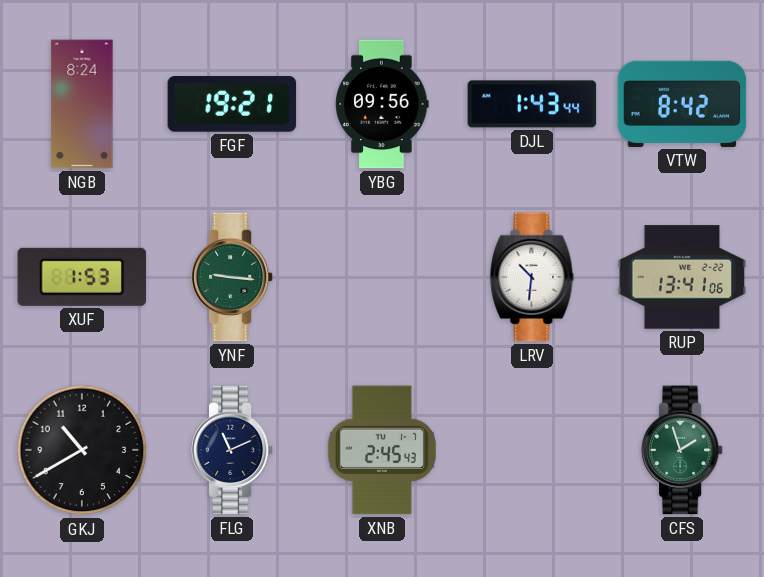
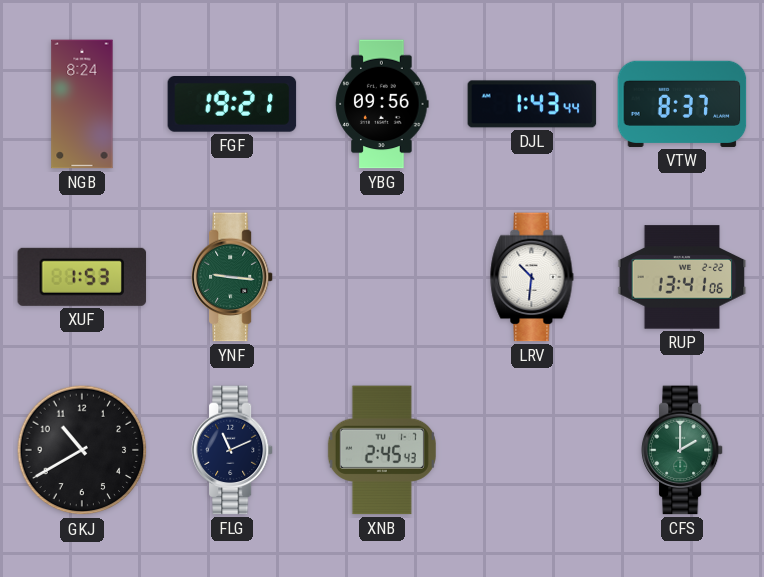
VTW: 8:42 -> 8:37
CFS: 1:57 -> 2:00
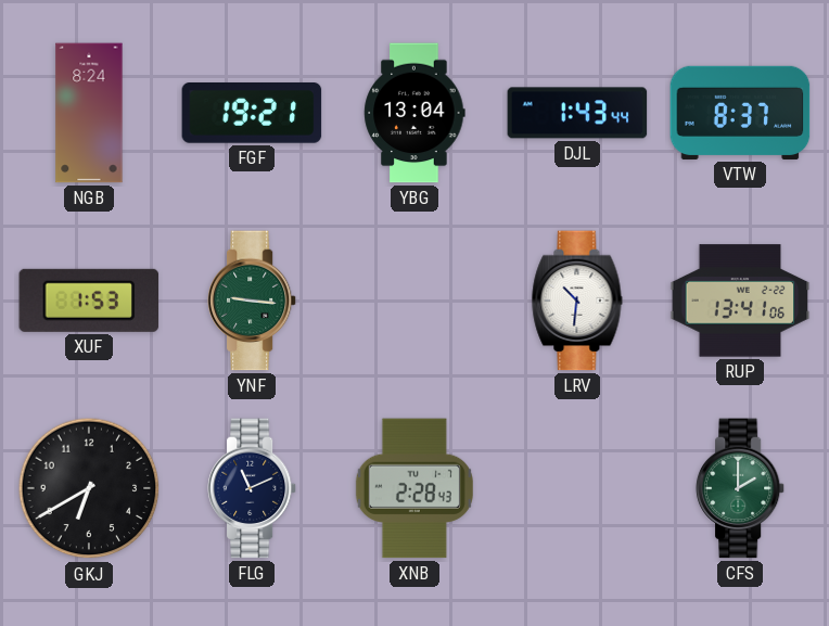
YBG: 09:56 -> 13:04
GKJ: 10:40 -> 6:40
XNB: 2:45 -> 2:28
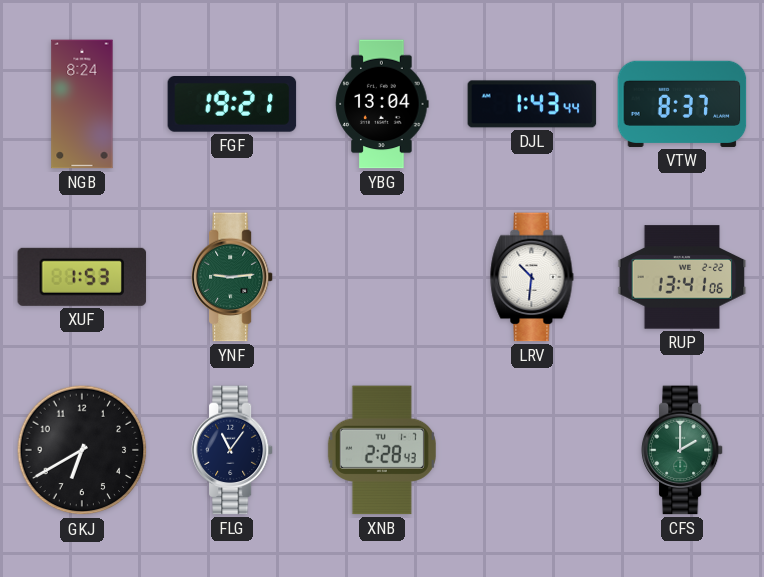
YNF: 9:16 -> 9:14
FLG: 11:11 -> 11:06
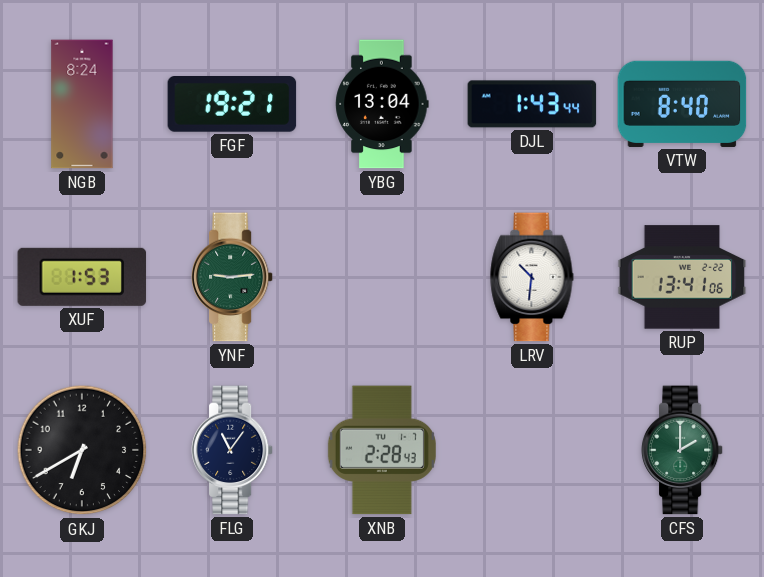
VTW: 8:37 -> 8:40
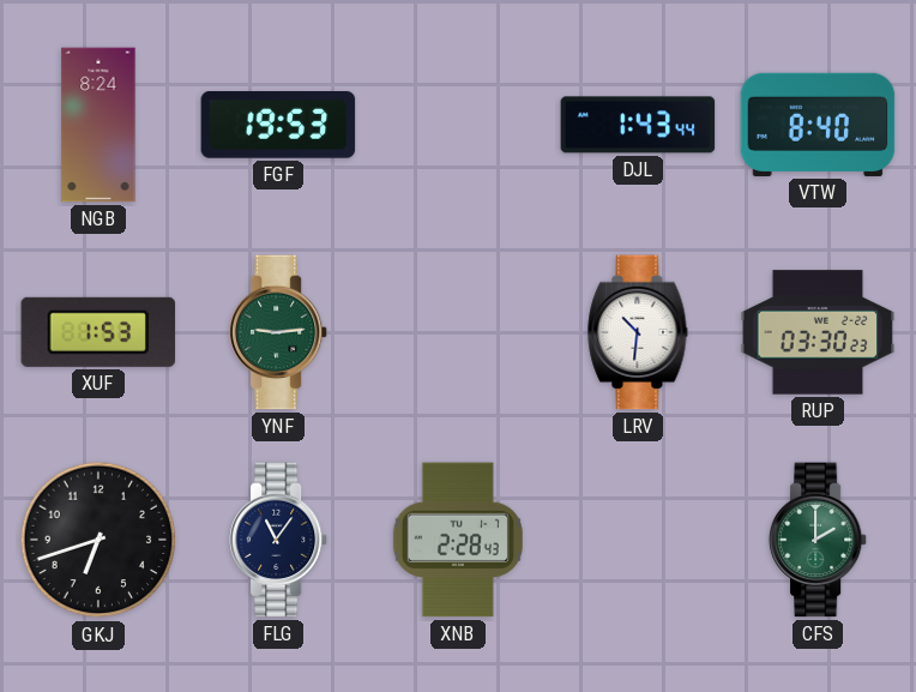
FGF: 19:21 -> 19:53
YBG: 13:04 -> none
RUP: 13:41 -> 03:30
GKJ: 6:40 -> 6:42
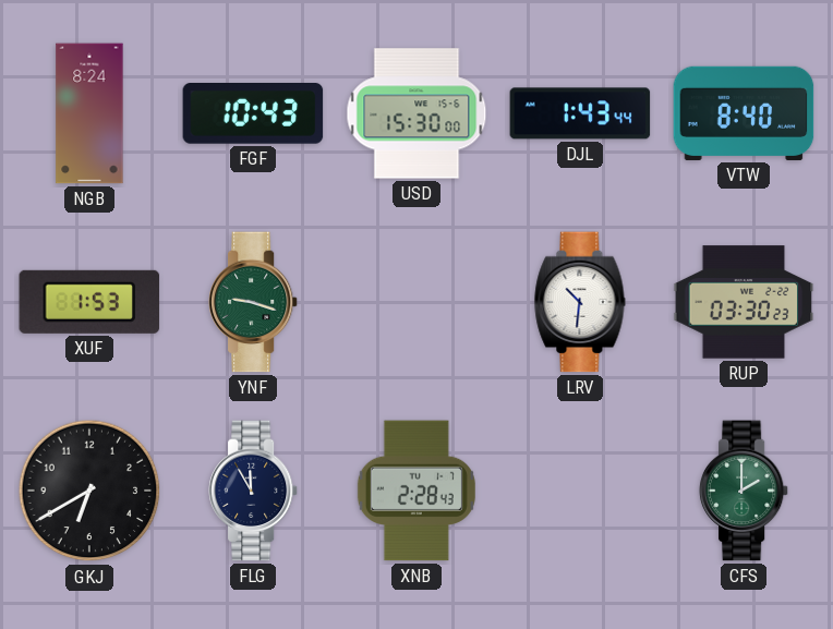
FGF: 19:53 -> 10:43
USD: none -> 15:30
YNF: 9:14 -> 9:18
GKJ: 6:42 -> 6:40
FLG: 11:06 -> 11:55
